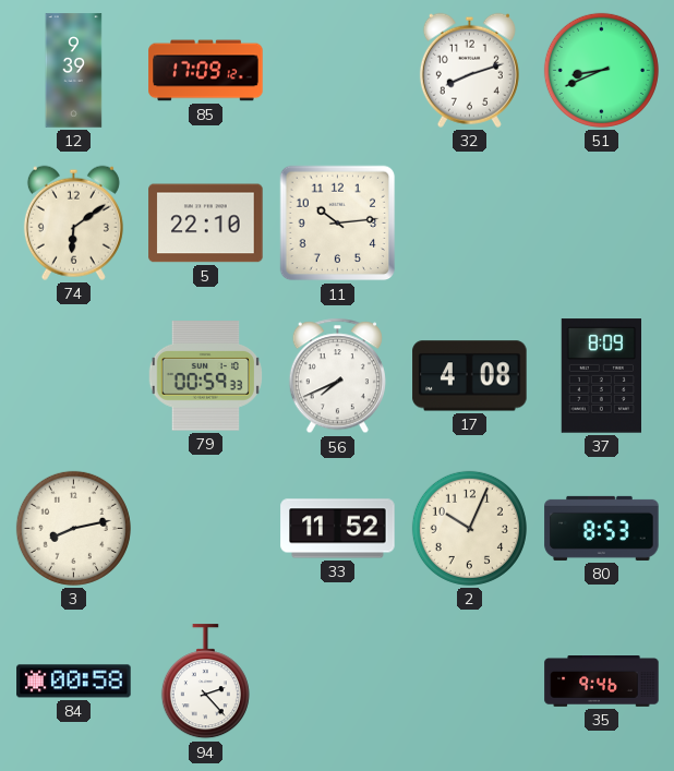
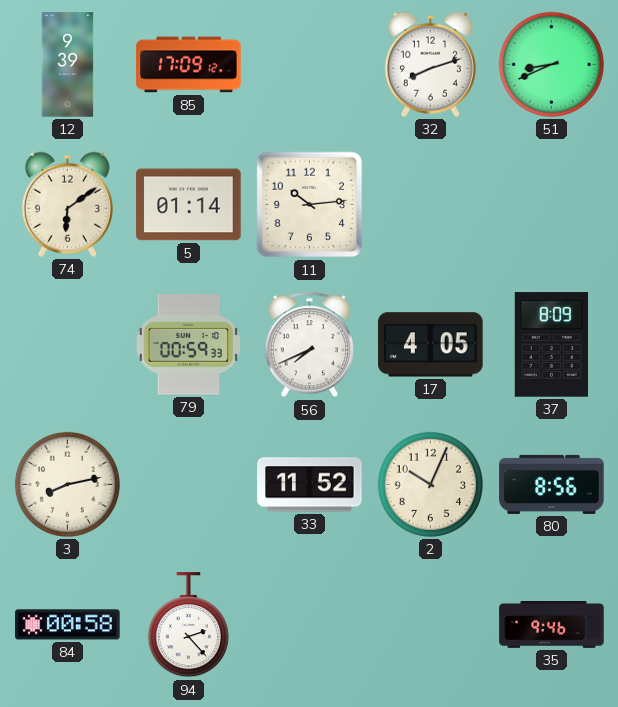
5: 22:10 -> 01:14
17: 4:08 -> 4:05
80: 8:53 -> 8:56
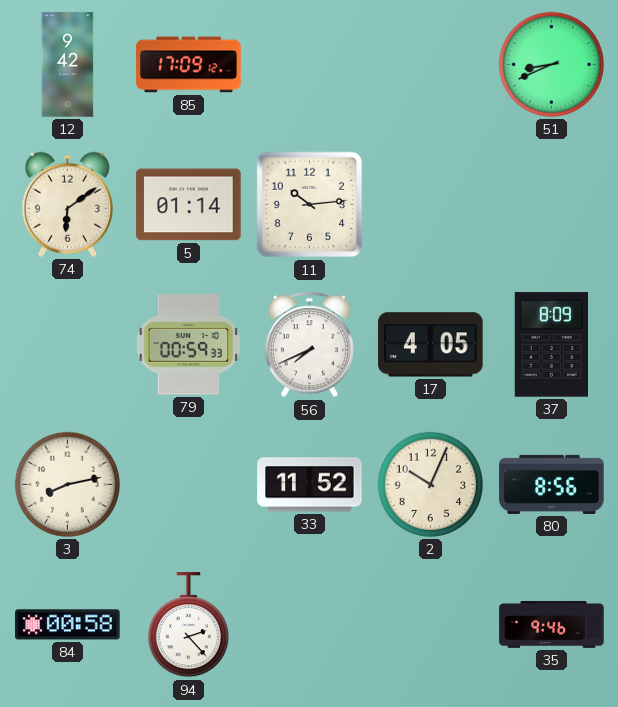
12: 9:39 -> 9:42
32: 8:12 -> none
